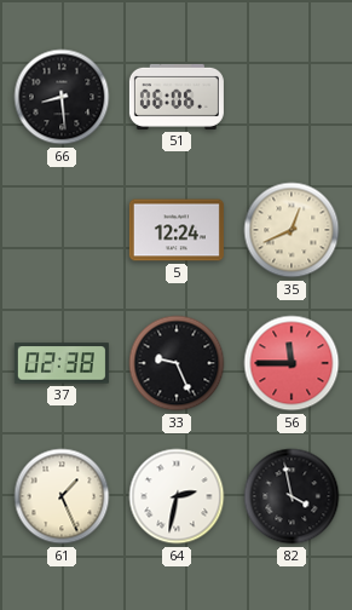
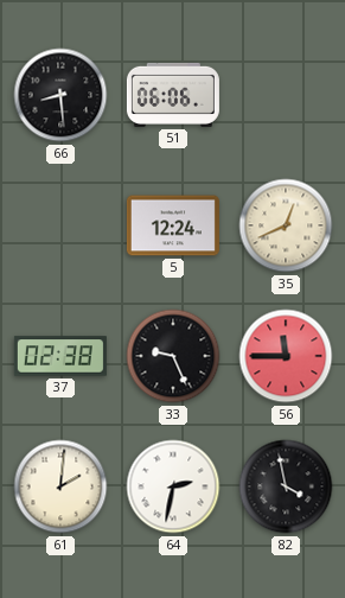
61: 1:26 -> 2:01
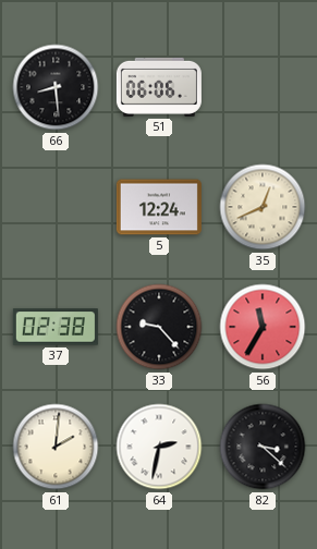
33: 9:26 -> 9:23
56: 11:45 -> 11:35
82: 3:58 -> 3:22
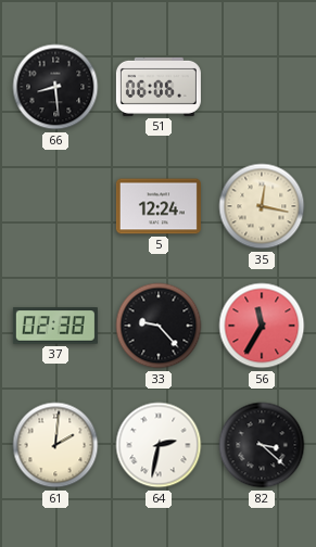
35: 12:41 -> 12:17
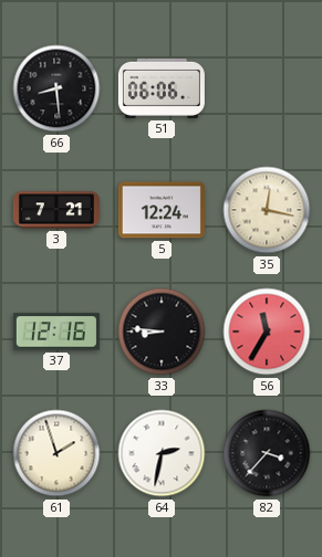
3: none -> 7:21
37: 02:38 -> 12:16
33: 9:23 -> 8:46
61: 2:01 -> 1:57
82: 3:22 -> 3:37
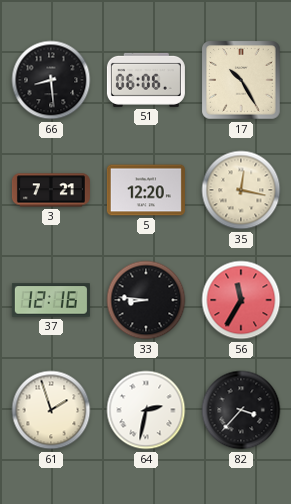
17: none -> 10:25
5: 12:24 -> 12:20
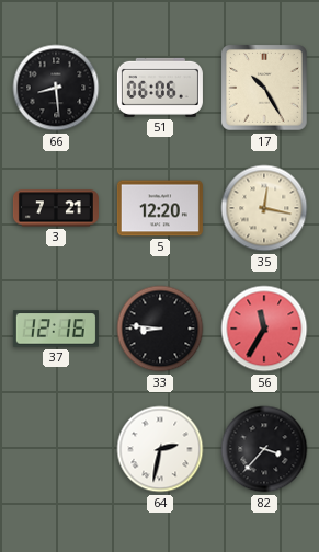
61: 1:57 -> none
